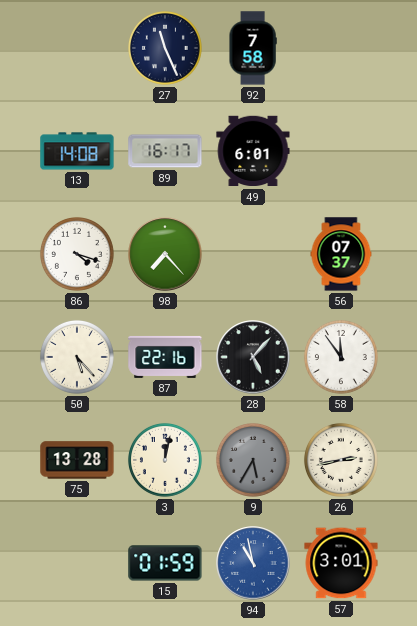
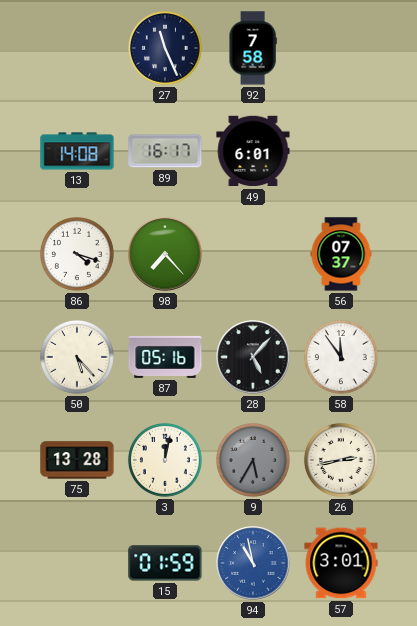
87: 22:16 -> 05:16
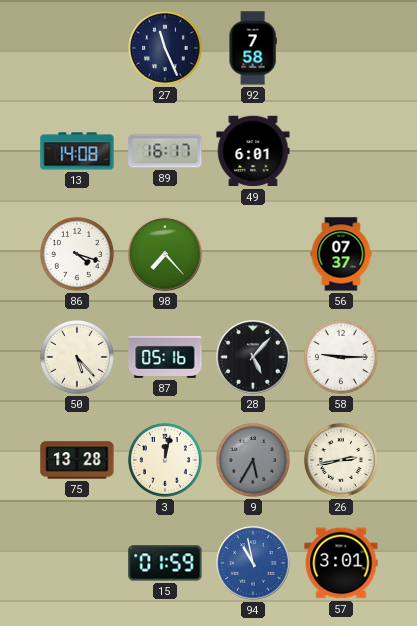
58: 11:54 -> 9:15
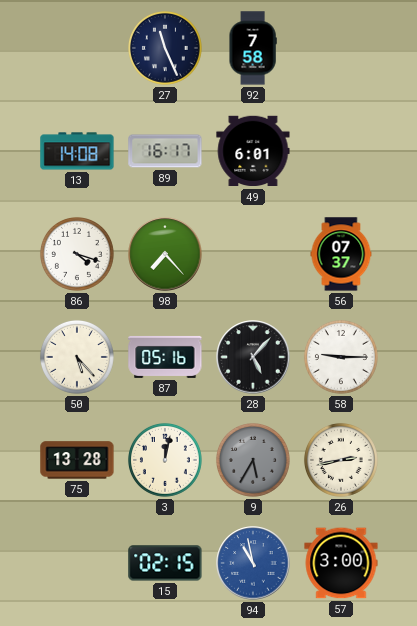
15: 01:59 -> 02:15
57: 3:01 -> 3:00
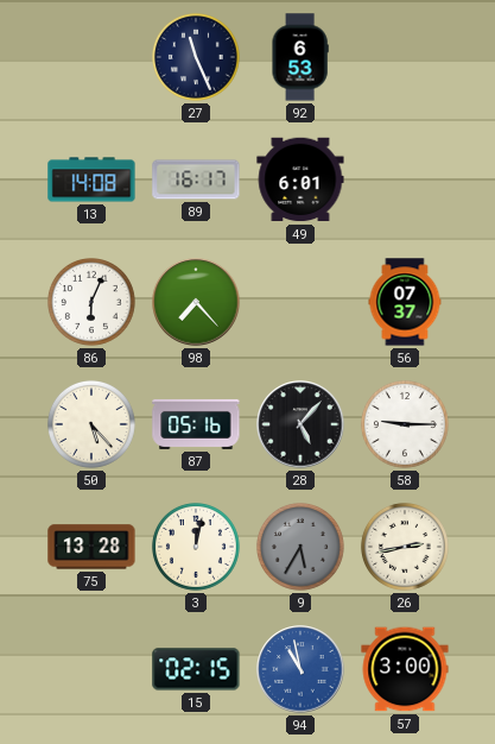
92: 7:58 -> 6:53
86: 4:18 -> 6:04
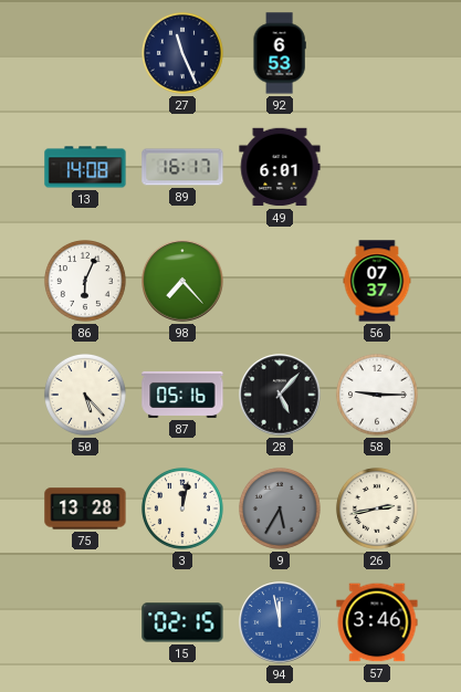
94: 10:58 -> 11:58
57: 3:00 -> 3:46
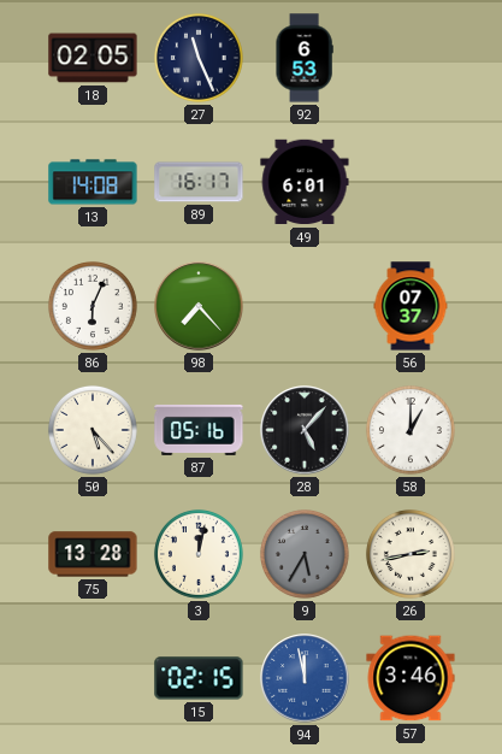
18: none -> 02:05
58: 9:15 -> 1:00
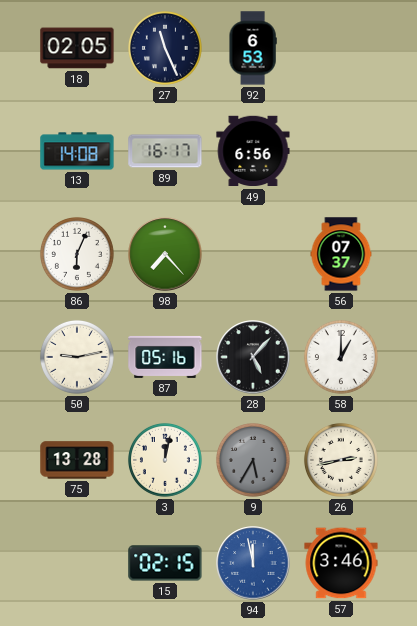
49: 6:01 -> 6:56
50: 5:23 -> 9:13
